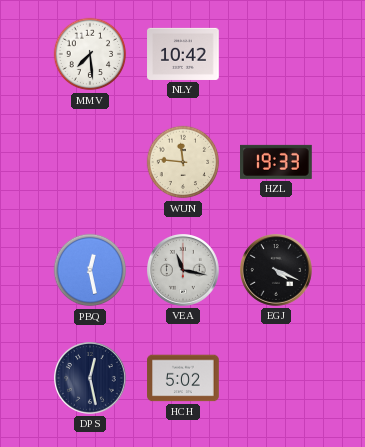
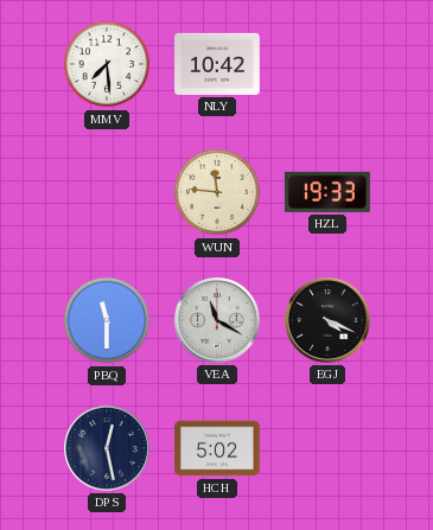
PBQ: 12:28 -> 11:30
VEA: 11:17 -> 11:20
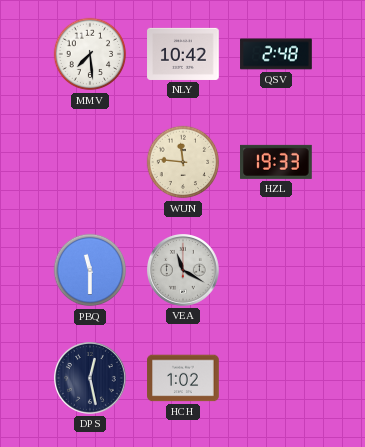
QSV: none -> 2:48
EGJ: 4:19 -> none
HCH: 5:02 -> 1:02
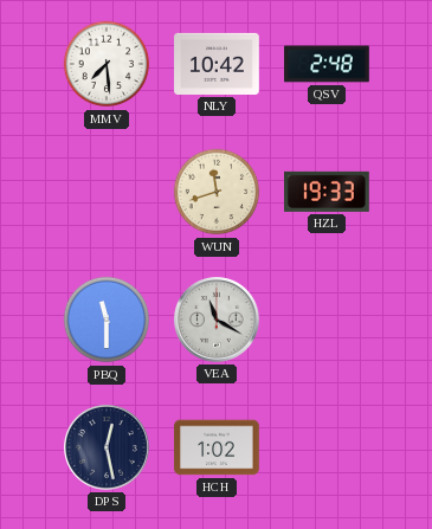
WUN: 11:46 -> 11:42
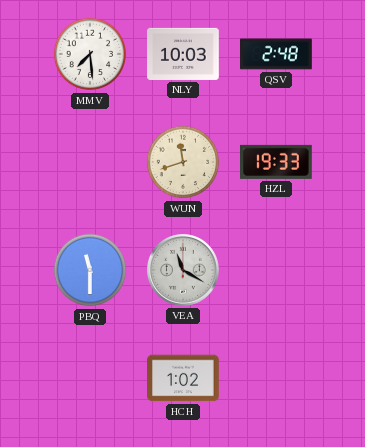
NLY: 10:42 -> 10:03
DPS: 12:28 -> none
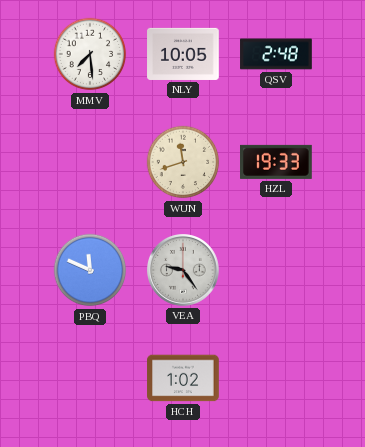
NLY: 10:03 -> 10:05
PBQ: 11:30 -> 11:49
VEA: 11:20 -> 9:24
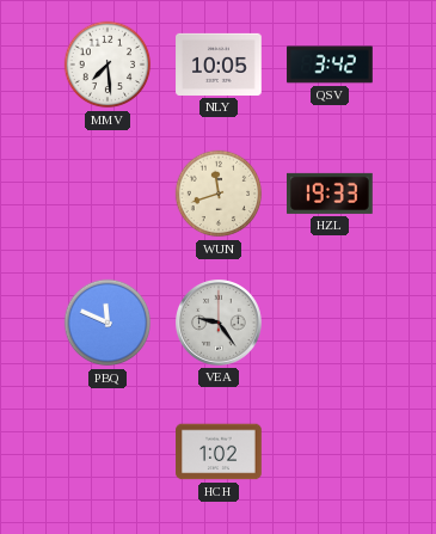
QSV: 2:48 -> 3:42
